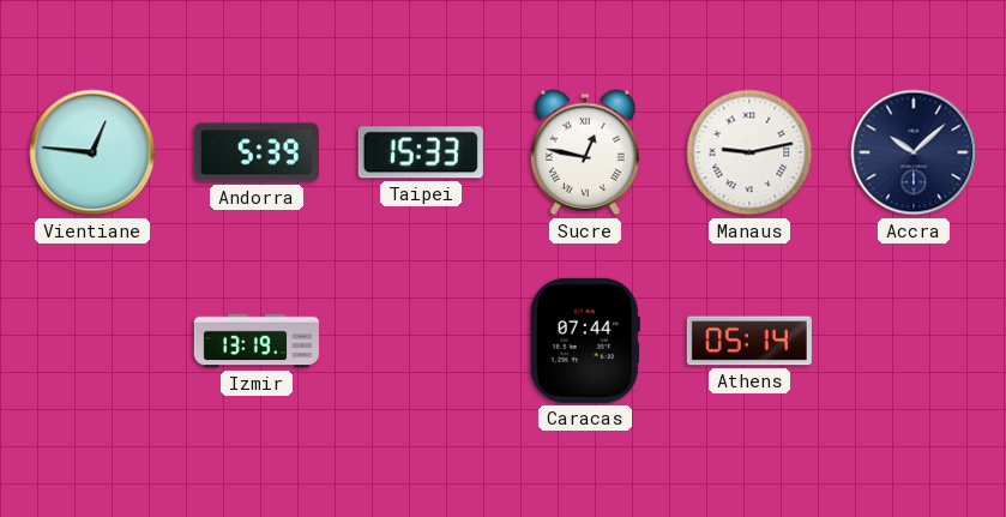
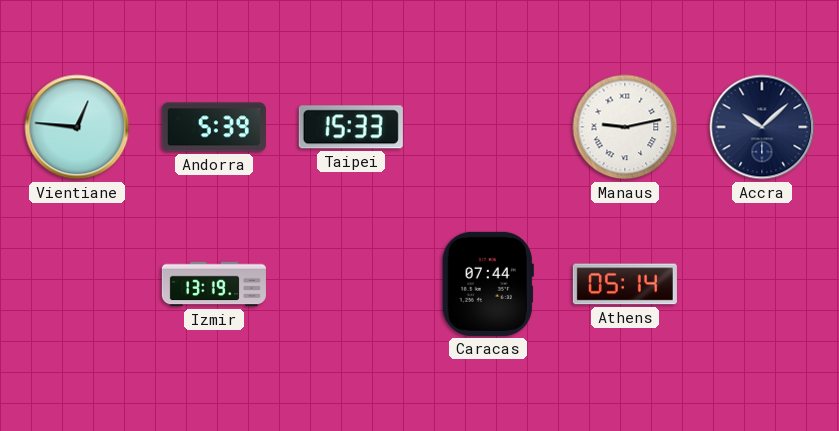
Sucre: 12:47 -> none
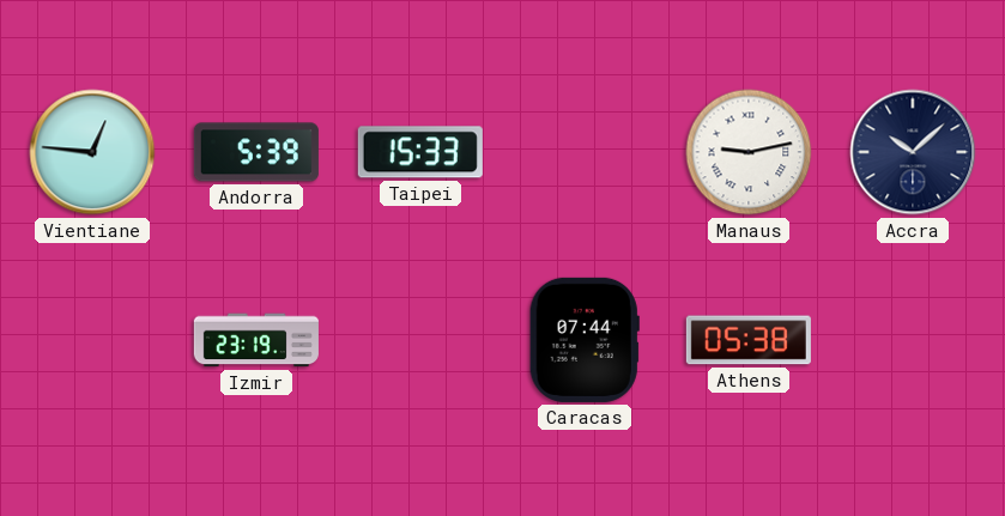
Izmir: 13:19 -> 23:19
Athens: 05:14 -> 05:38
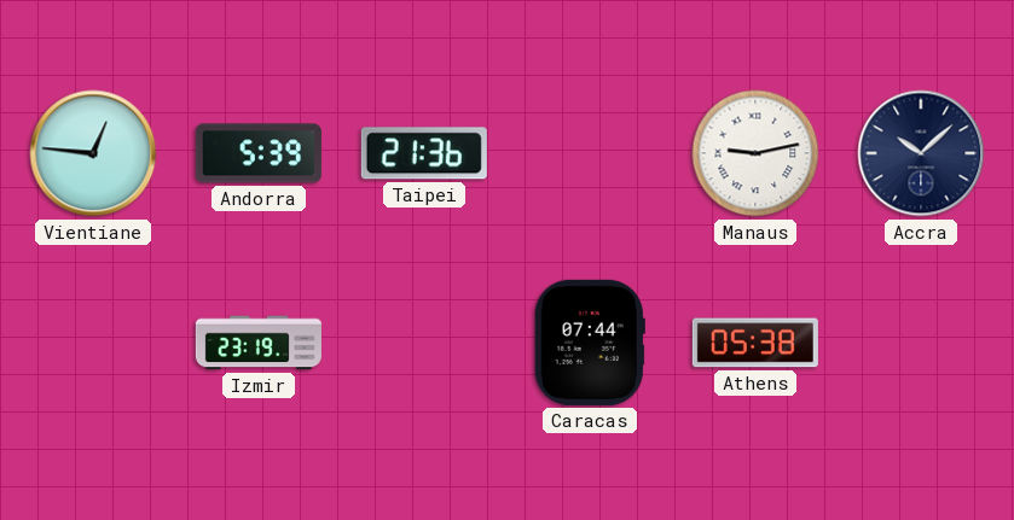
Taipei: 15:33 -> 21:36
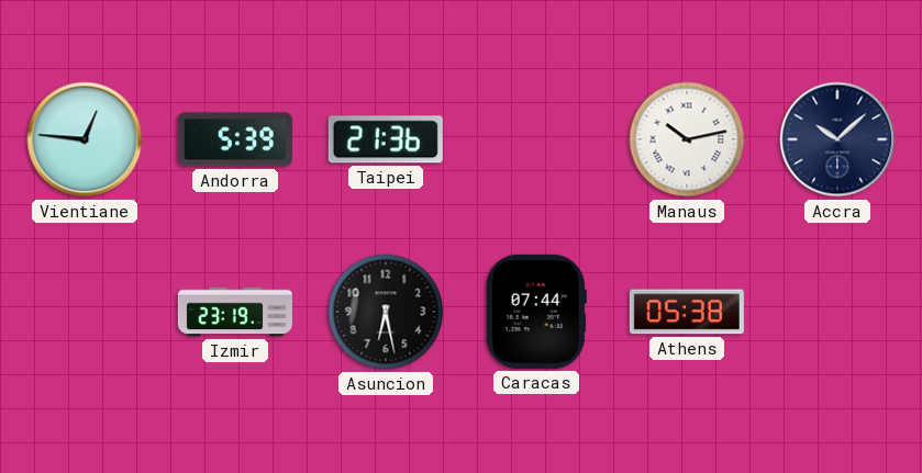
Manaus: 9:13 -> 10:13
Asuncion: none -> 6:28
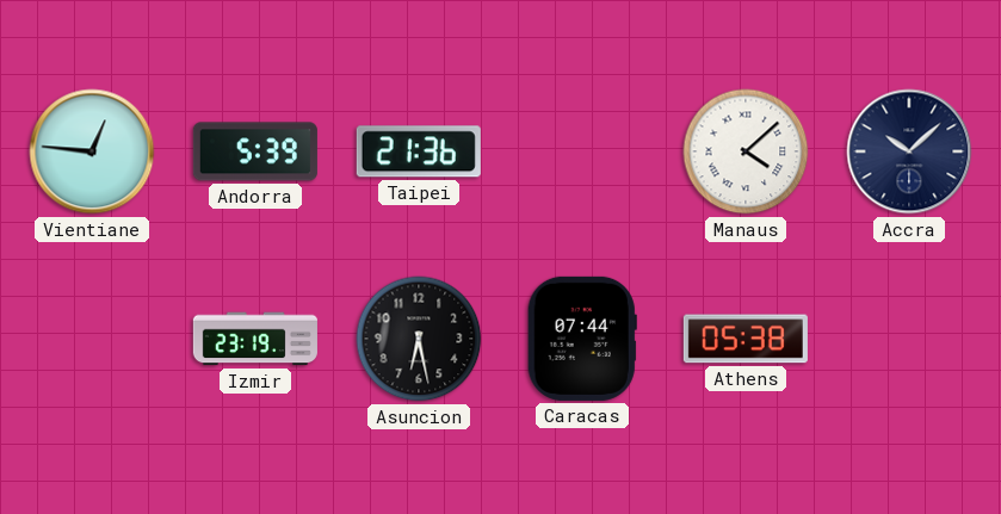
Manaus: 10:13 -> 4:08
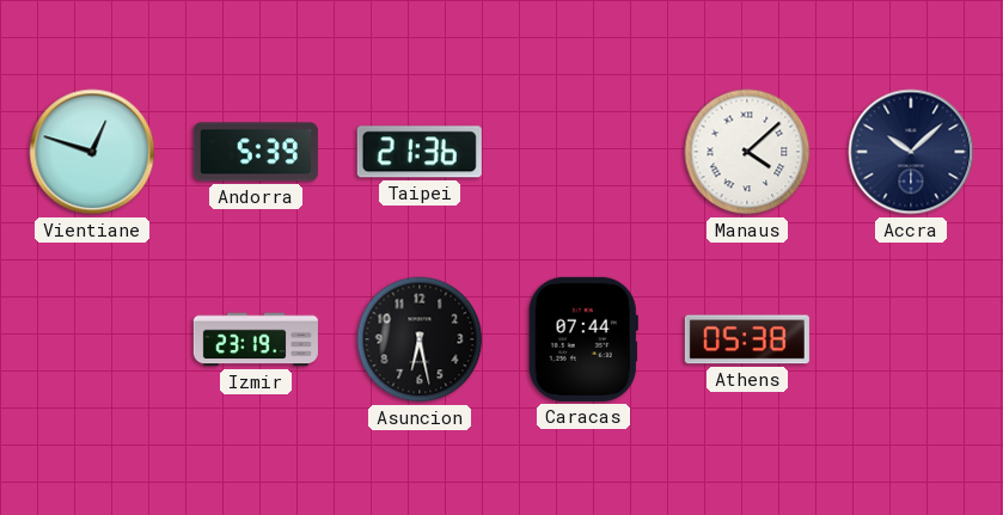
Vientiane: 12:46 -> 12:48
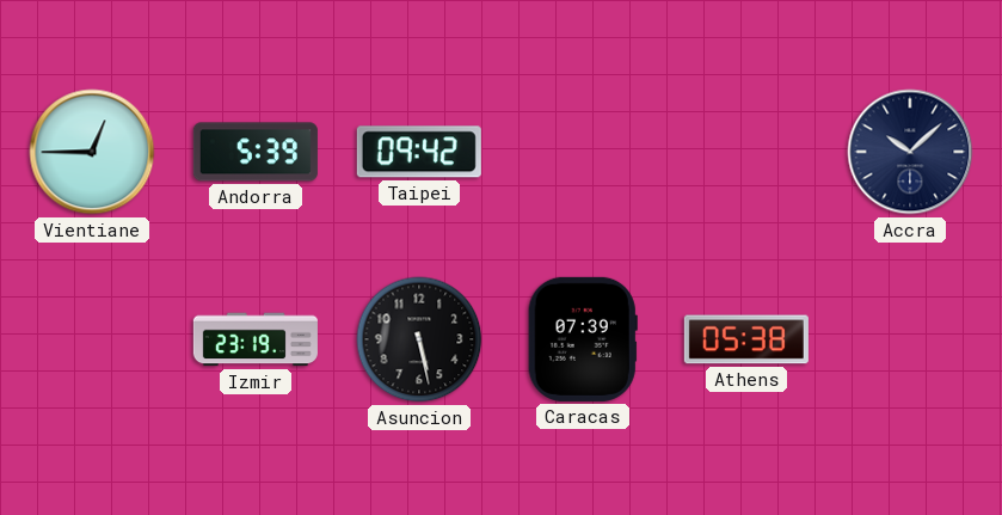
Vientiane: 12:48 -> 12:45
Taipei: 21:36 -> 09:42
Manaus: 4:08 -> none
Asuncion: 6:28 -> 5:28
Caracas: 07:44 -> 07:39
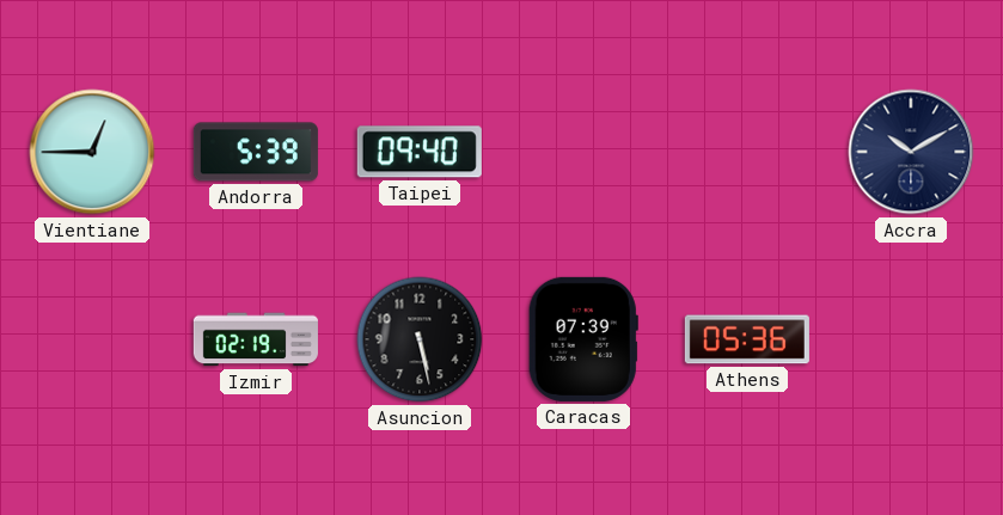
Taipei: 09:42 -> 09:40
Accra: 10:08 -> 10:10
Izmir: 23:19 -> 02:19
Athens: 05:38 -> 05:36
